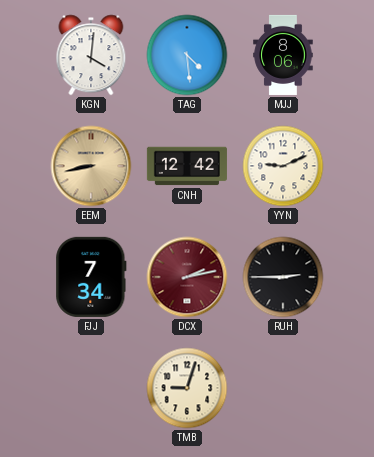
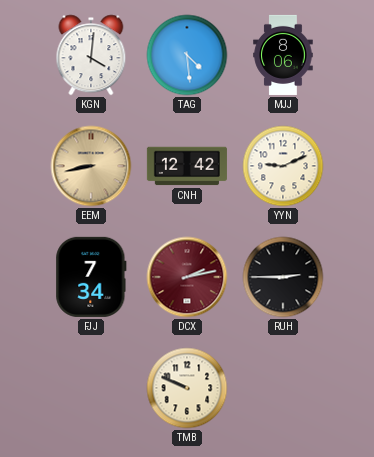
TMB: 9:03 -> 9:49
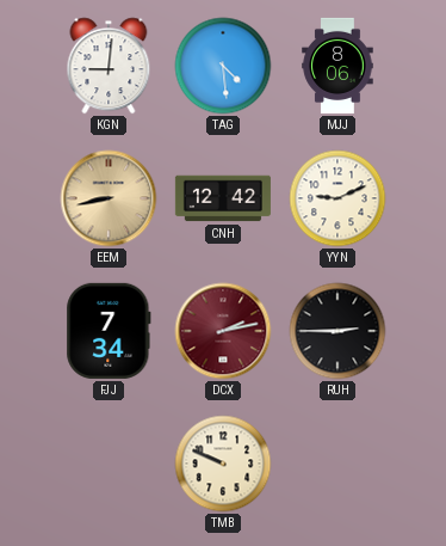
KGN: 4:01 -> 9:01
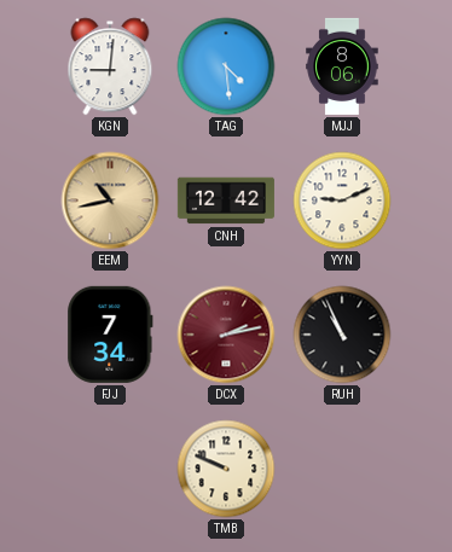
EEM: 8:43 -> 10:43
RUH: 2:45 -> 10:56
